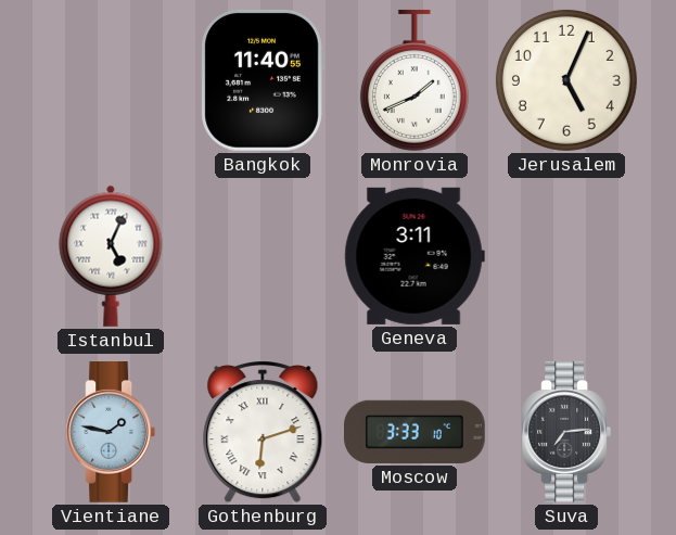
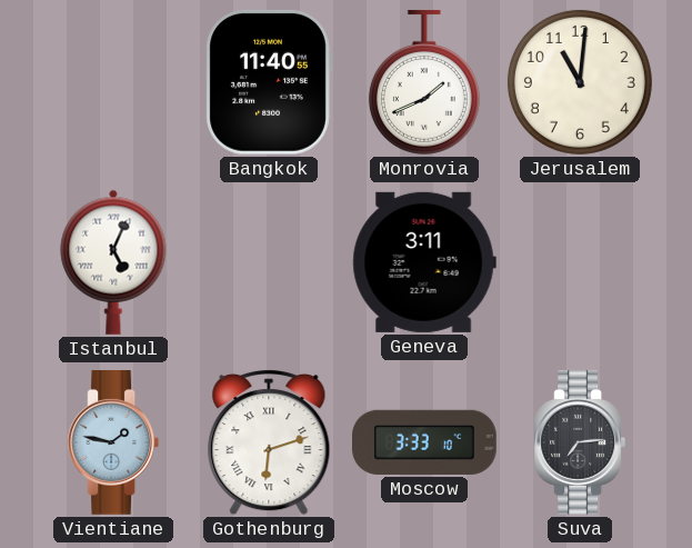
Jerusalem: 5:04 -> 11:01
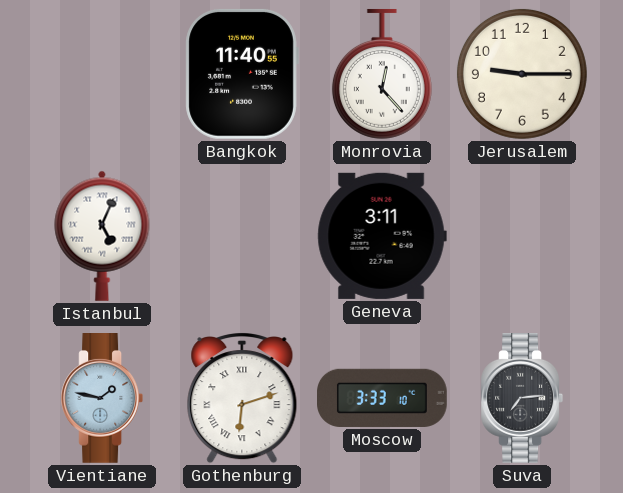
Monrovia: 1:41 -> 12:23
Jerusalem: 11:01 -> 9:15
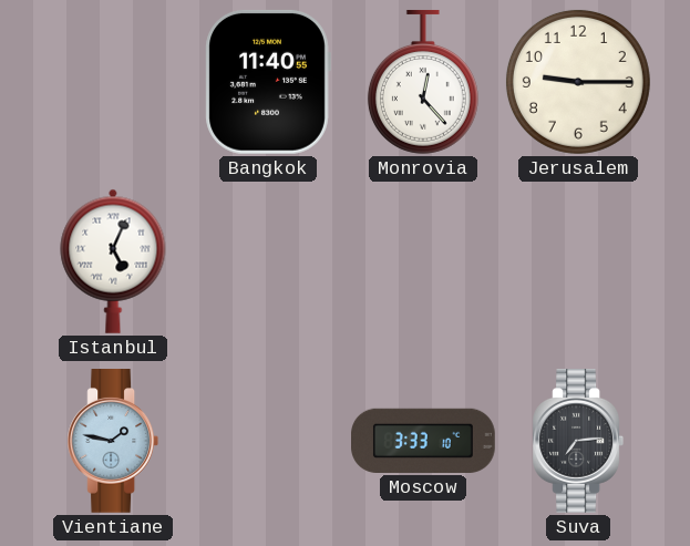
Geneva: 3:11 -> none
Gothenburg: 6:12 -> none
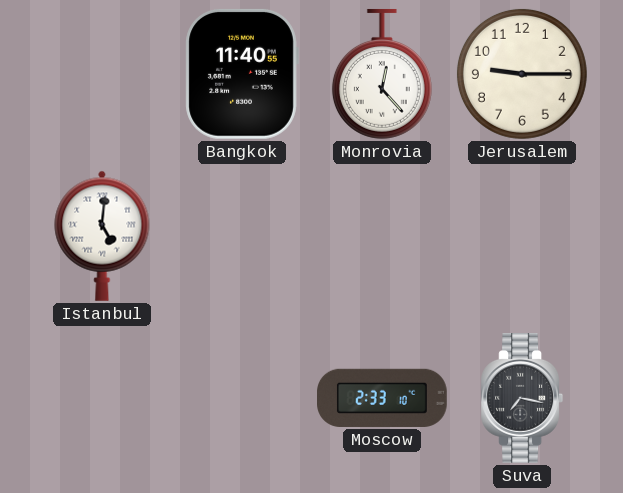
Istanbul: 5:04 -> 5:01
Vientiane: 1:47 -> none
Moscow: 3:33 -> 2:33
Suva: 7:14 -> 7:17
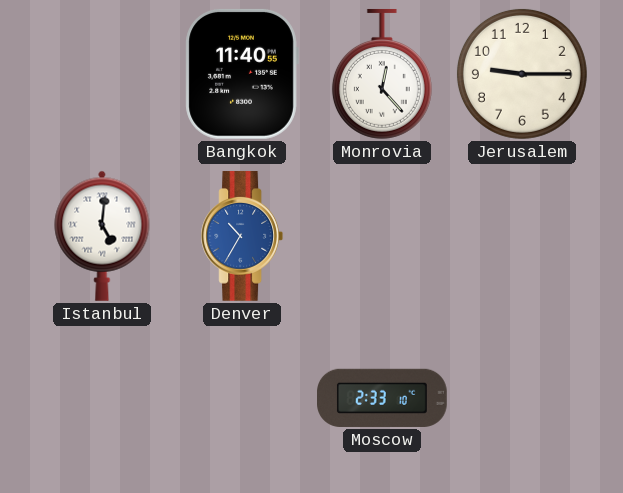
Denver: none -> 10:35
Suva: 7:17 -> none
